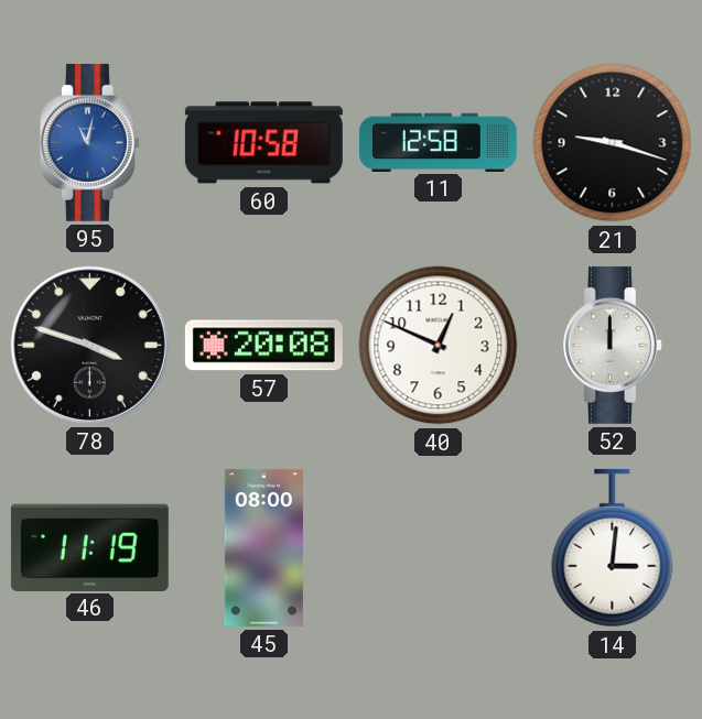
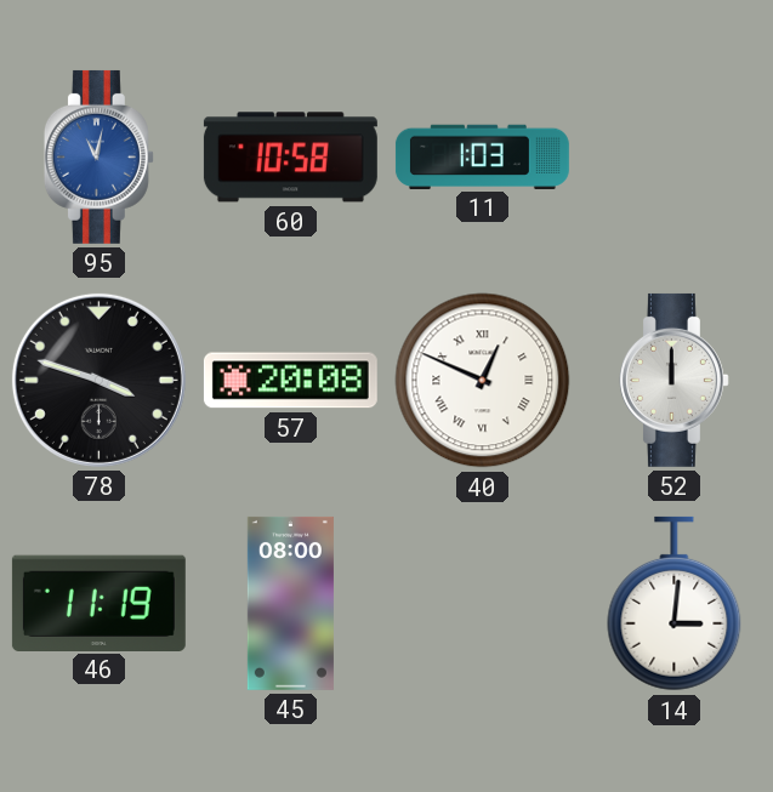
11: 12:58 -> 1:03
21: 9:18 -> none
40 numerals: Arabic -> Roman
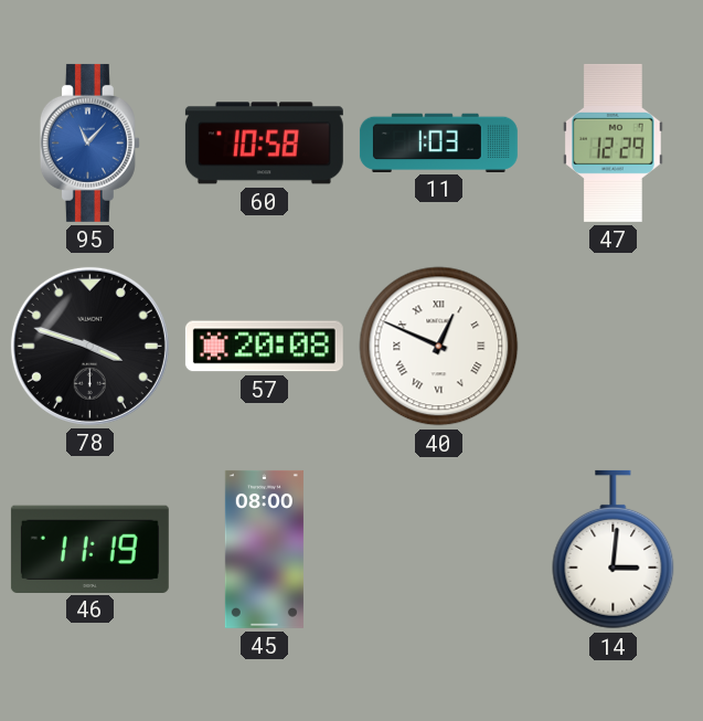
95: 11:02 -> 11:07
47: none -> 12:29
52: 12:00 -> none
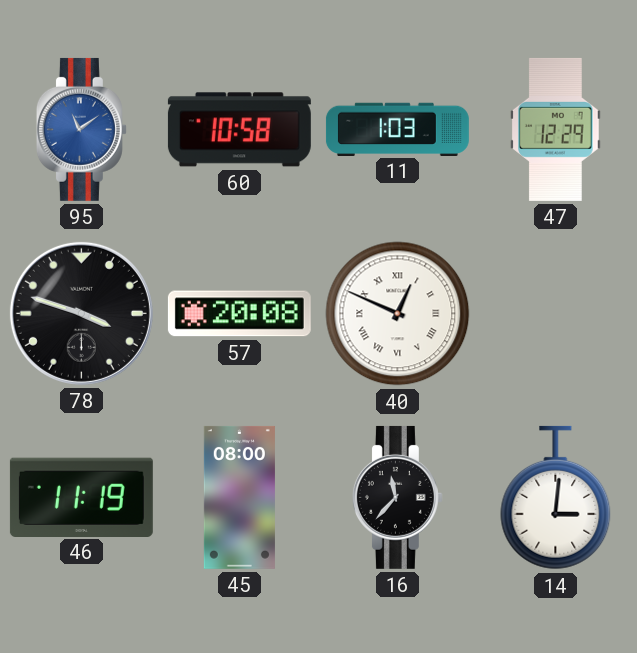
95: 11:07 -> 11:09
16: none -> 11:37
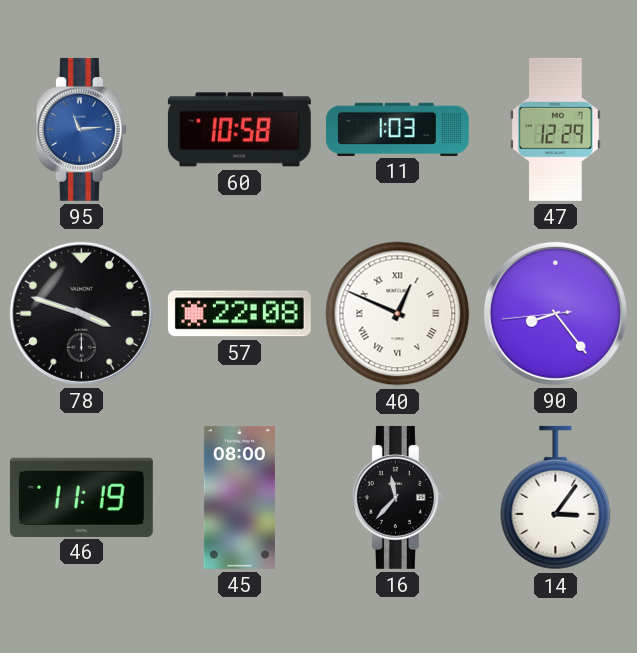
95: 11:09 -> 11:14
57: 20:08 -> 22:08
90: none -> 8:23
14: 3:01 -> 3:06
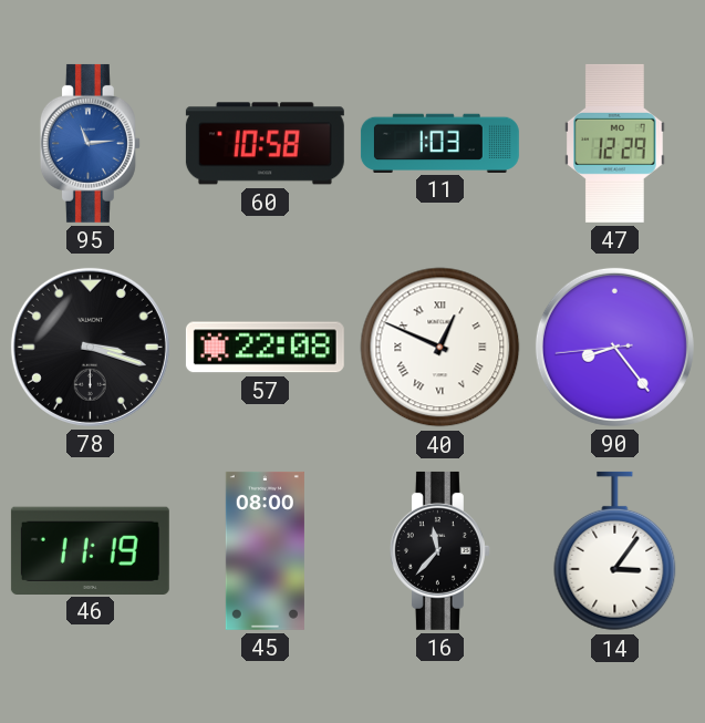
78: 3:48 -> 3:18
